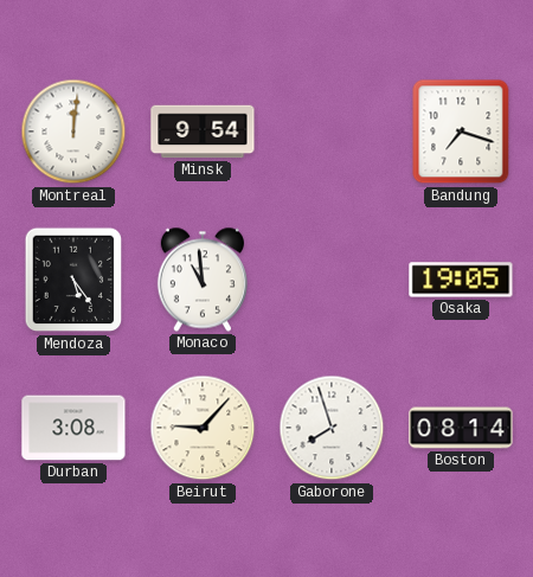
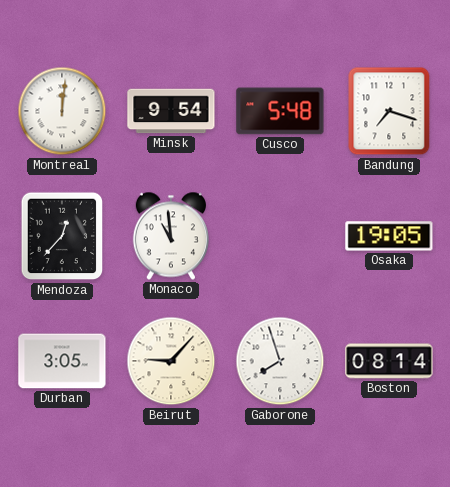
Cusco: none -> 5:48
Mendoza: 5:24 -> 12:37
Durban: 3:08 -> 3:05
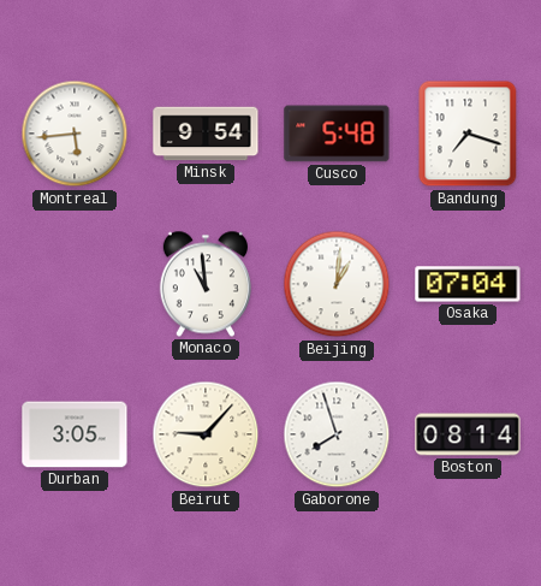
Montreal: 12:01 -> 5:44
Mendoza: 12:37 -> none
Beijing: none -> 1:01
Osaka: 19:05 -> 07:04
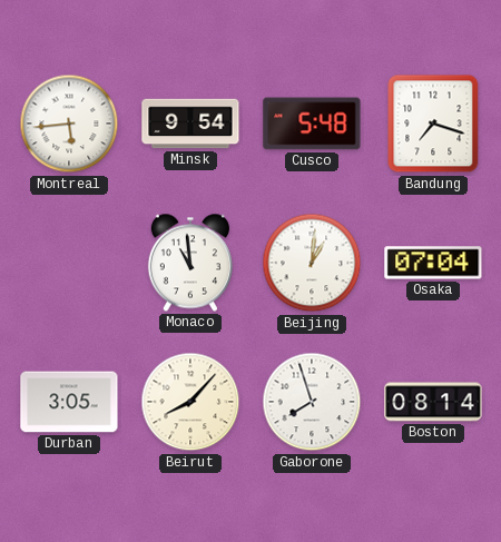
Beirut: 9:07 -> 8:07
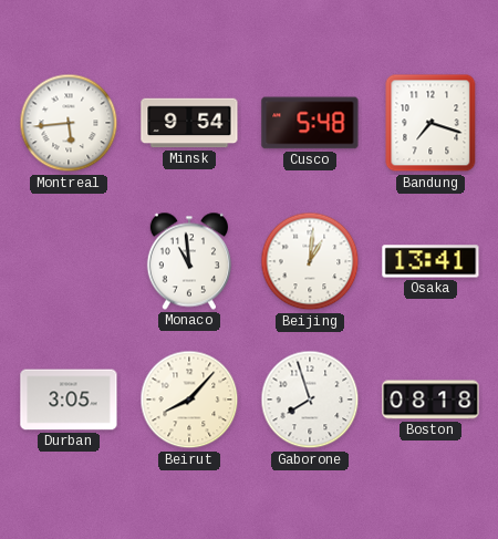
Osaka: 07:04 -> 13:41
Boston: 08:14 -> 08:18
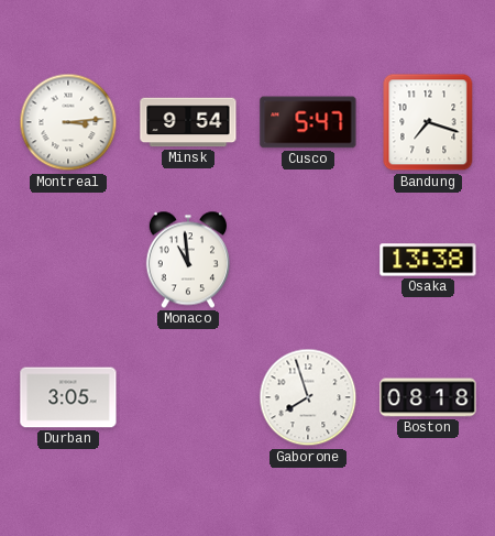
Montreal: 5:44 -> 3:14
Cusco: 5:48 -> 5:47
Beijing: 1:01 -> none
Osaka: 13:41 -> 13:38
Beirut: 8:07 -> none
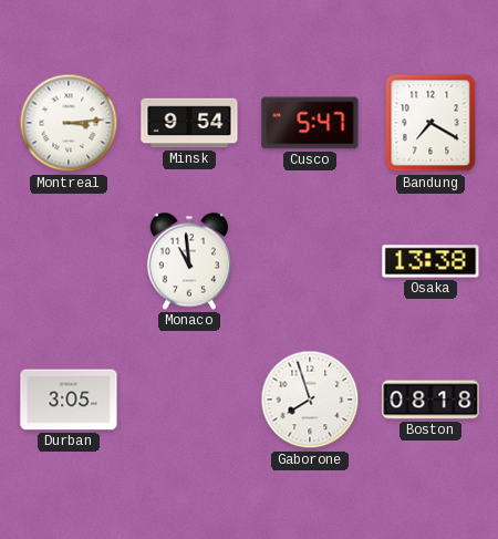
Bandung: 7:18 -> 7:20
